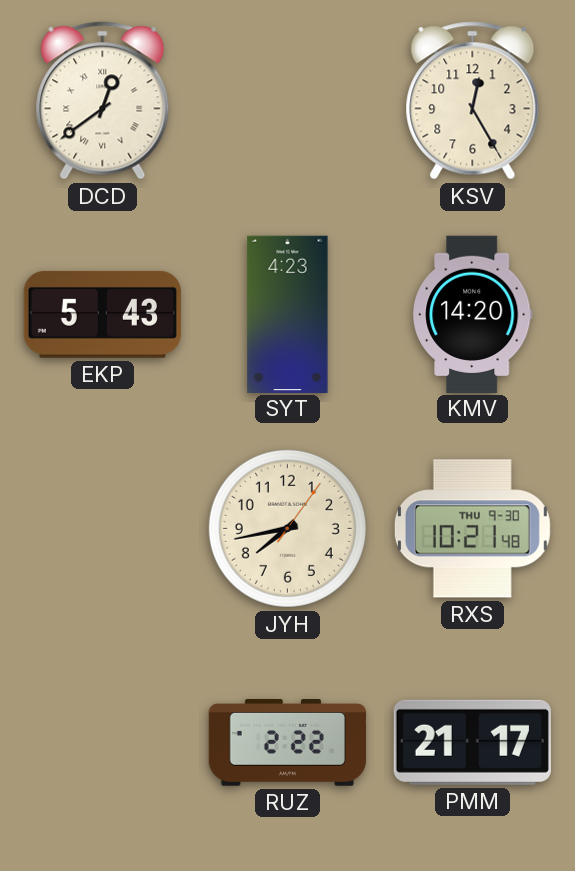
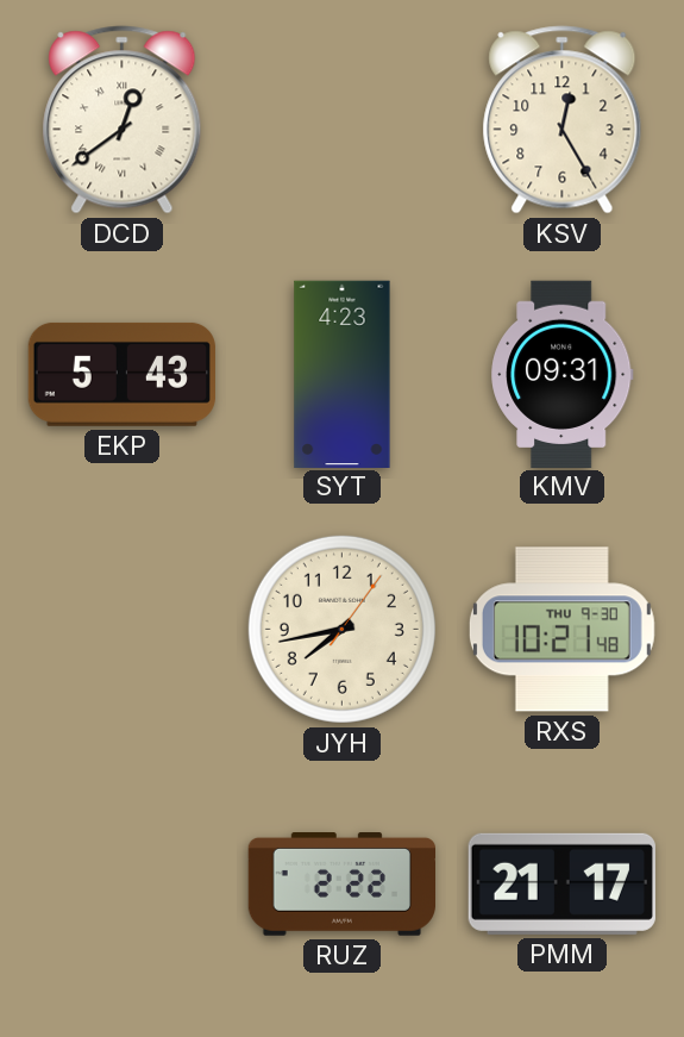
KMV: 14:20 -> 09:31
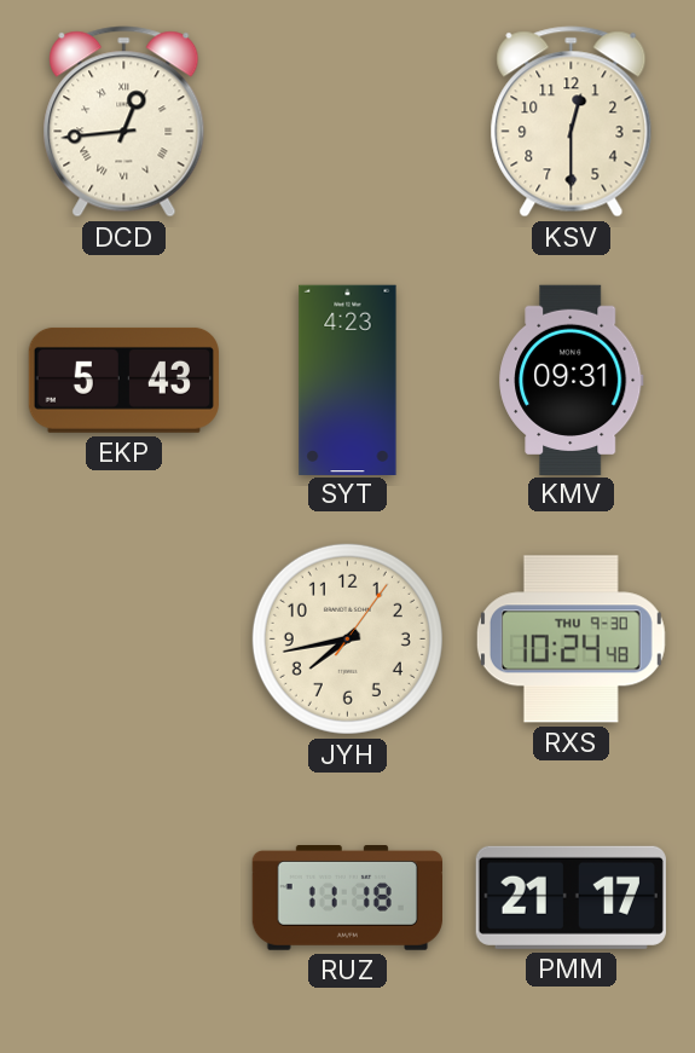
DCD: 12:39 -> 12:44
KSV: 12:25 -> 12:30
RXS: 10:21 -> 10:24
RUZ: 2:22 -> 11:18
